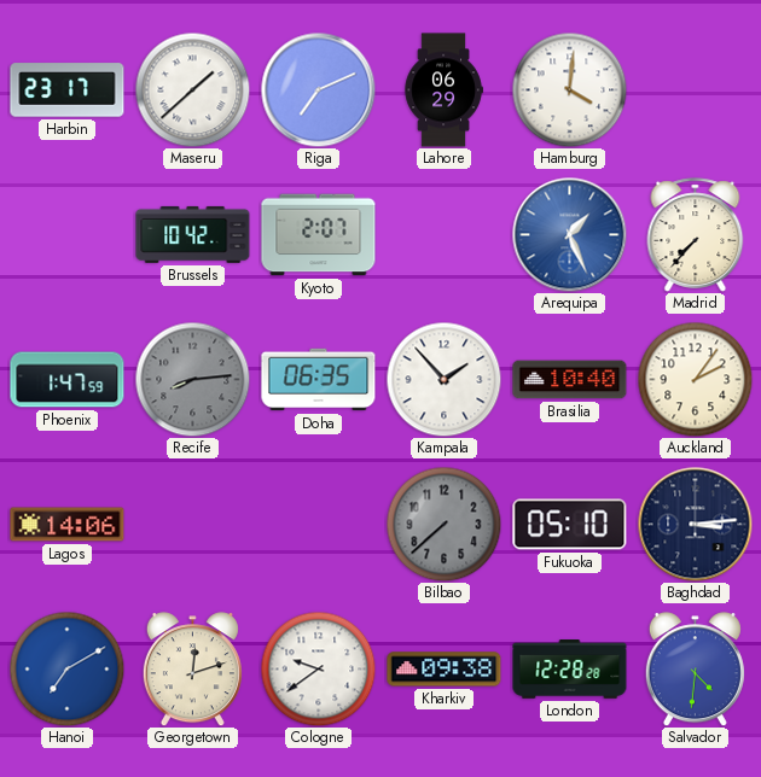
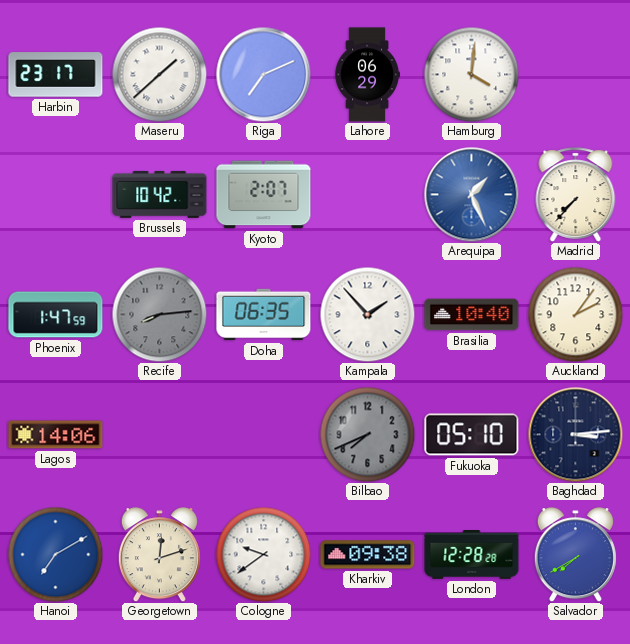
Bilbao: 7:38 -> 7:41
Salvador: 4:31 -> 7:40
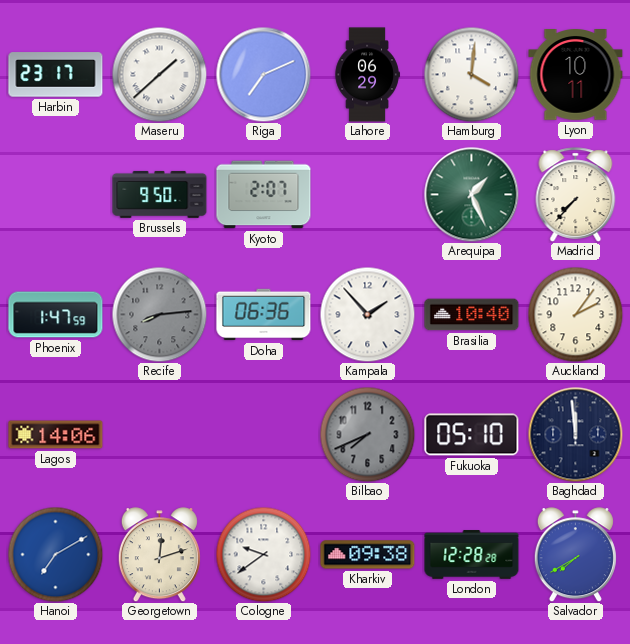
Lyon: none -> 10:11
Brussels: 10:42 -> 9:50
Arequipa dial: blue -> green
Doha: 06:35 -> 06:36
Baghdad: 3:14 -> 11:59
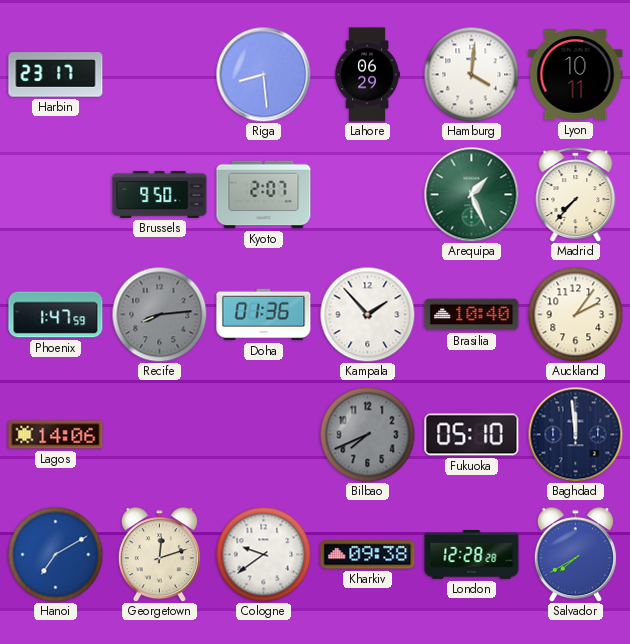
Maseru: 1:38 -> none
Riga: 7:11 -> 8:29
Doha: 06:36 -> 01:36
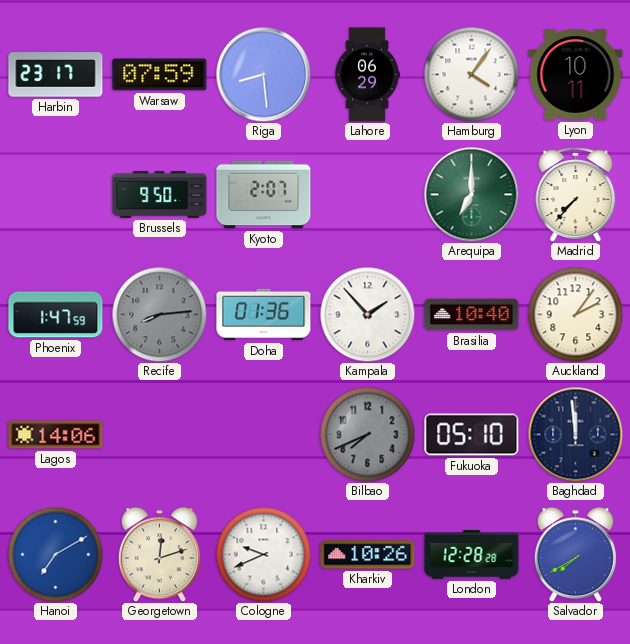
Warsaw: none -> 07:59
Hamburg: 4:01 -> 4:06
Arequipa: 1:26 -> 7:00
Cologne: 9:39 -> 9:41
Kharkiv: 09:38 -> 10:26
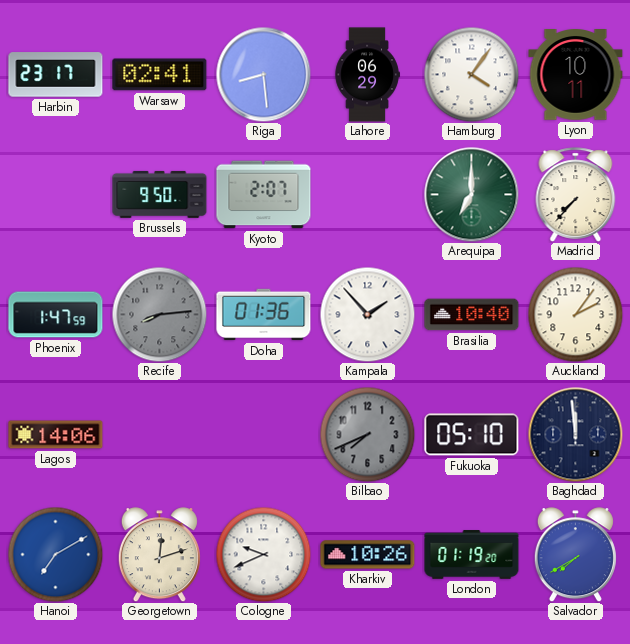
Warsaw: 07:59 -> 02:41
London: 12:28 -> 01:19
